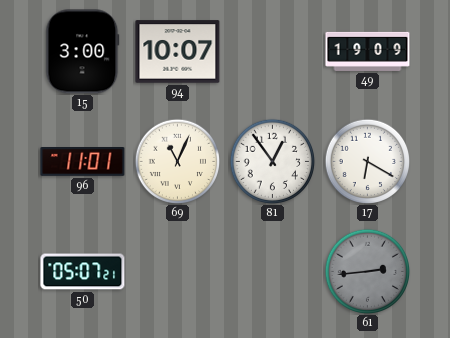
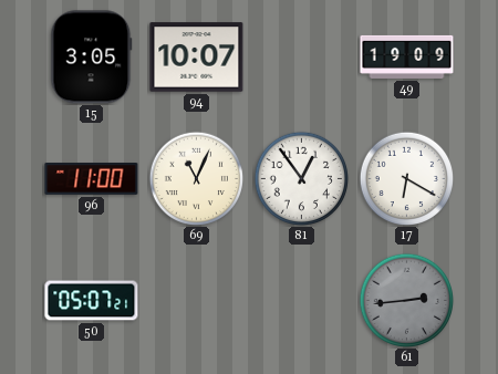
15: 3:00 -> 3:05
96: 11:01 -> 11:00
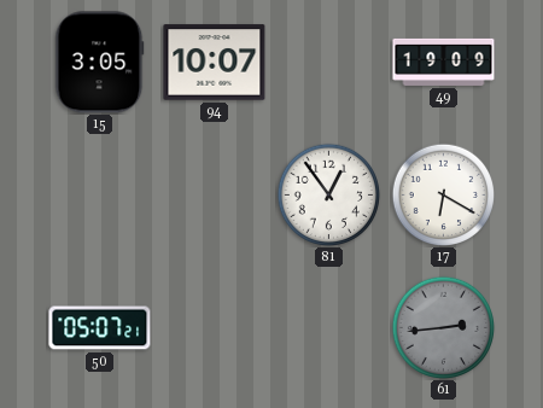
96: 11:00 -> none
69: 11:04 -> none
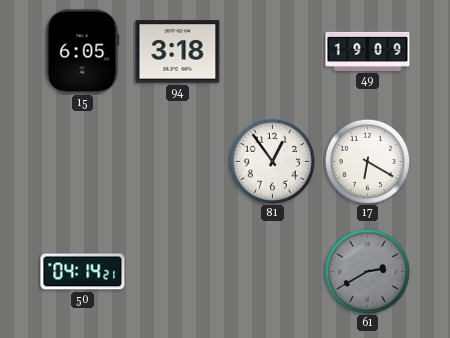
15: 3:05 -> 6:05
94: 10:07 -> 3:18
50: 05:07 -> 04:14
61: 2:44 -> 2:40
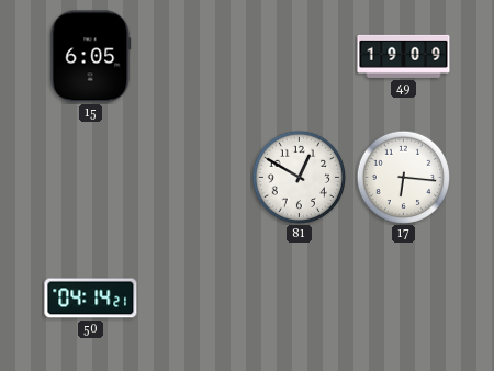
94: 3:18 -> none
81: 12:54 -> 12:50
17: 6:20 -> 6:16
61: 2:40 -> none
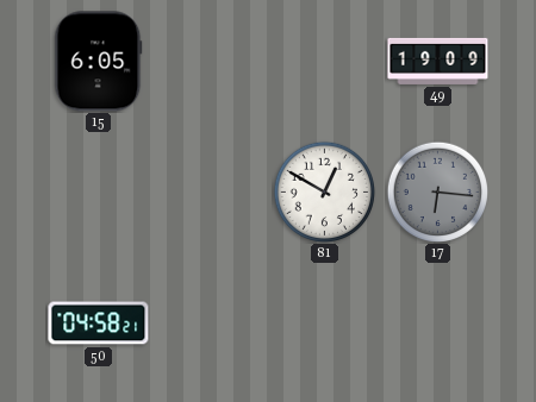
17 dial: white -> grey
50: 04:14 -> 04:58
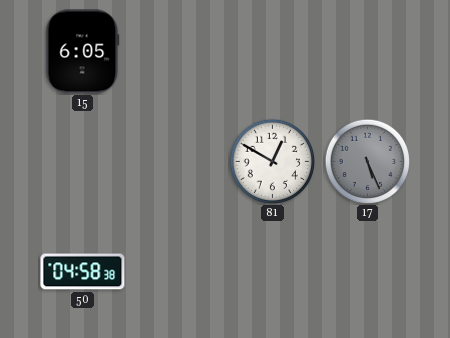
49: 19:09 -> none
17: 6:16 -> 5:26
50: 04:58:21 -> 04:58:38
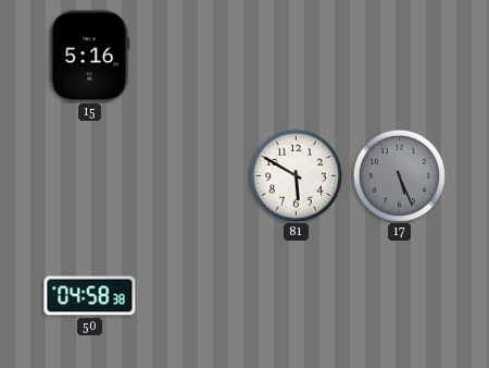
15: 6:05 -> 5:16
81: 12:50 -> 5:50
